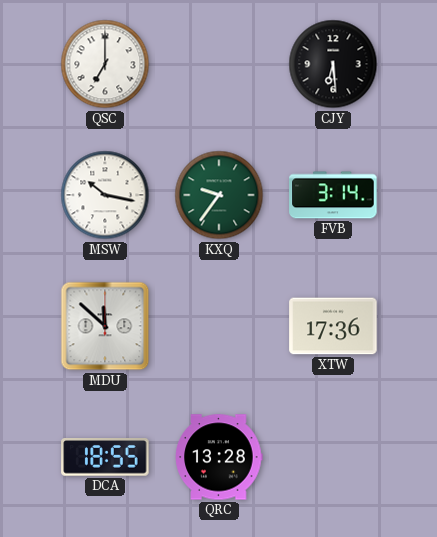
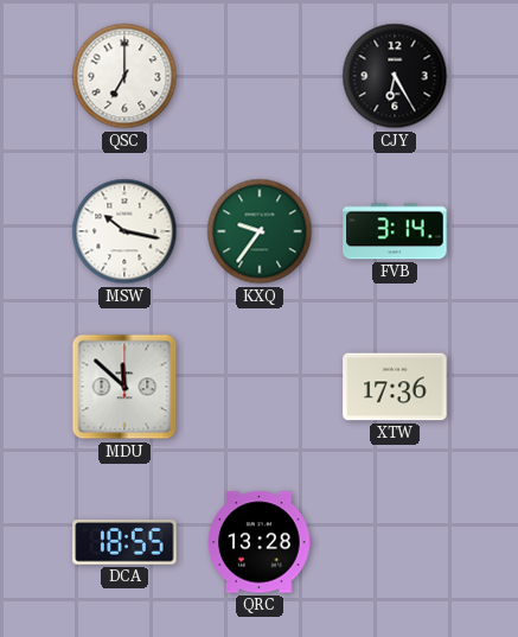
CJY: 6:29 -> 6:25
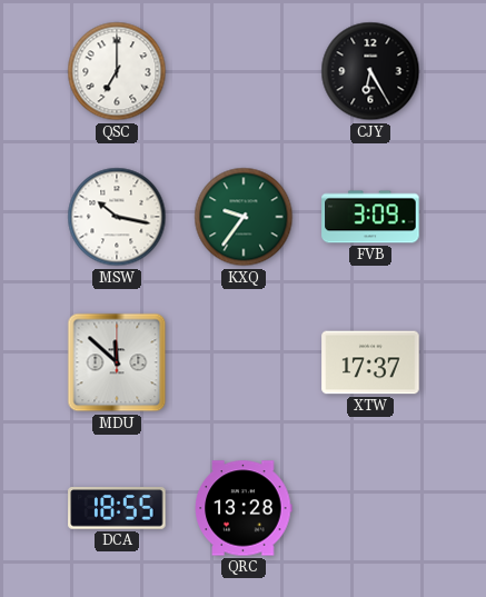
FVB: 3:14 -> 3:09
XTW: 17:36 -> 17:37
